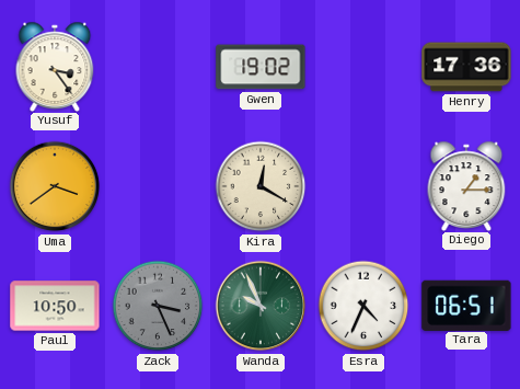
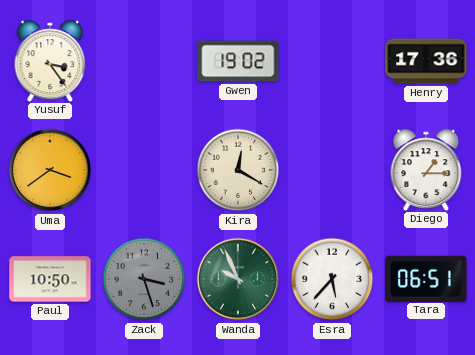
Zack: 3:26 -> 3:27
Esra: 4:34 -> 5:37
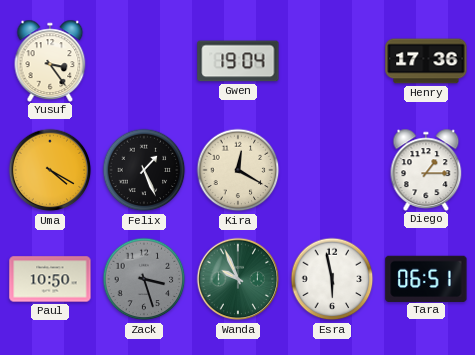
Gwen: 19:02 -> 19:04
Uma: 3:39 -> 4:20
Felix: none -> 1:26
Esra: 5:37 -> 5:58
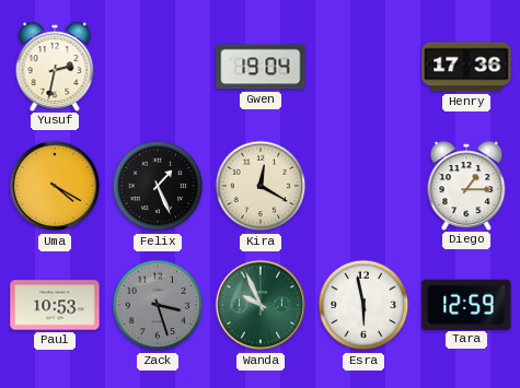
Yusuf: 3:24 -> 2:32
Paul: 10:50 -> 10:53
Tara: 06:51 -> 12:59
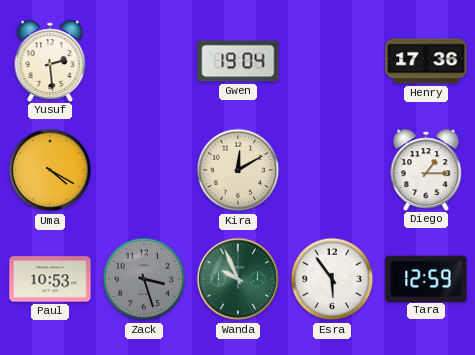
Yusuf: 2:32 -> 2:29
Felix: 1:26 -> none
Kira: 12:20 -> 12:10
Esra: 5:58 -> 5:54
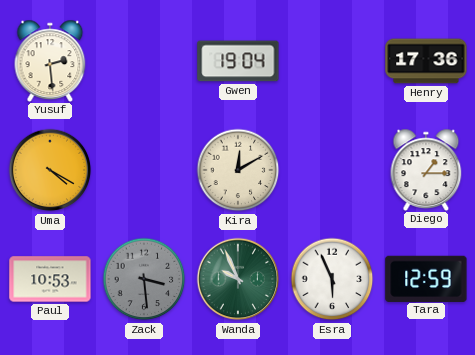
Zack: 3:27 -> 3:29
Esra: 5:54 -> 5:56
